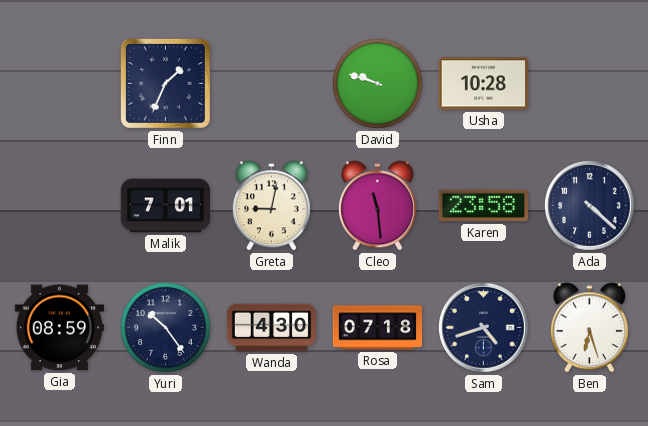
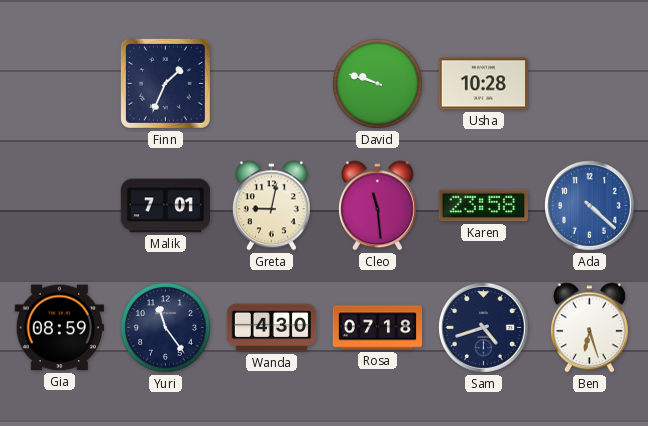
Ada dial: navy -> blue
Yuri: 10:24 -> 11:24
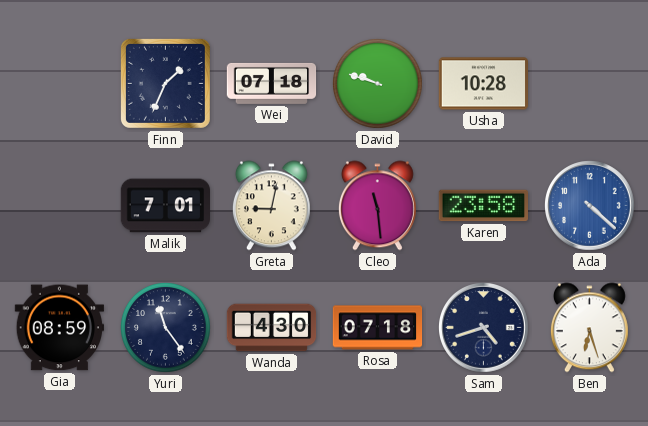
Wei: none -> 07:18
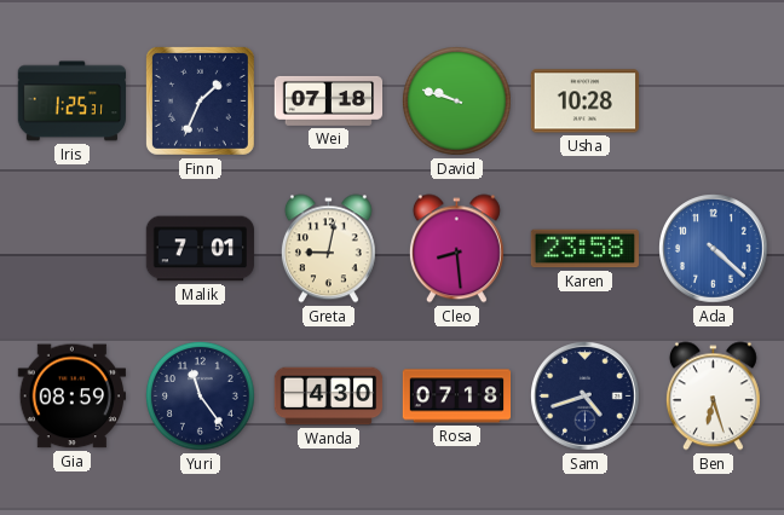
Iris: none -> 1:25
Cleo: 11:29 -> 8:29
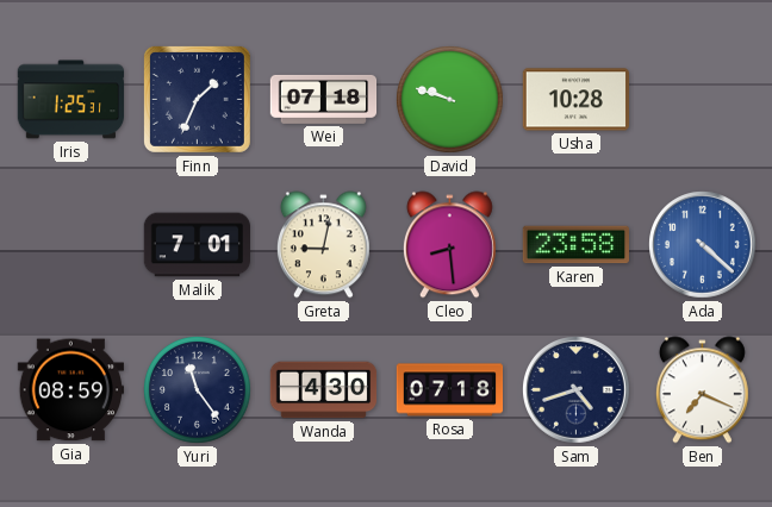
Ben: 6:27 -> 7:19
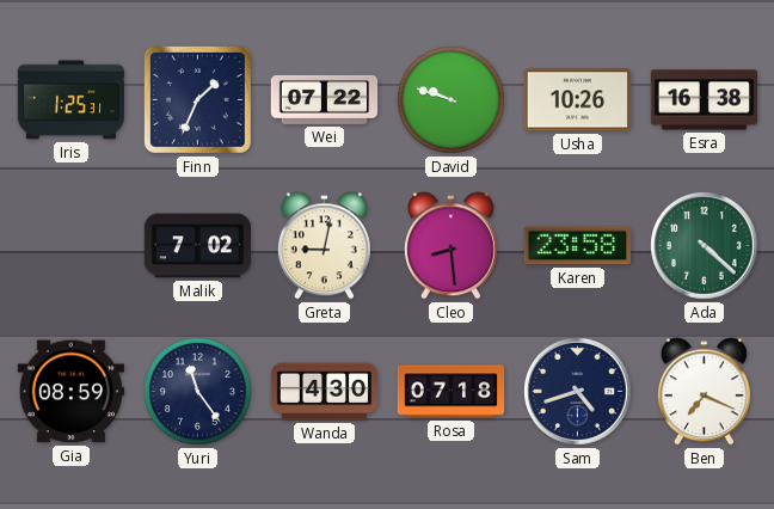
Wei: 07:18 -> 07:22
Usha: 10:28 -> 10:26
Esra: none -> 16:38
Malik: 7:01 -> 7:02
Ada dial: blue -> green
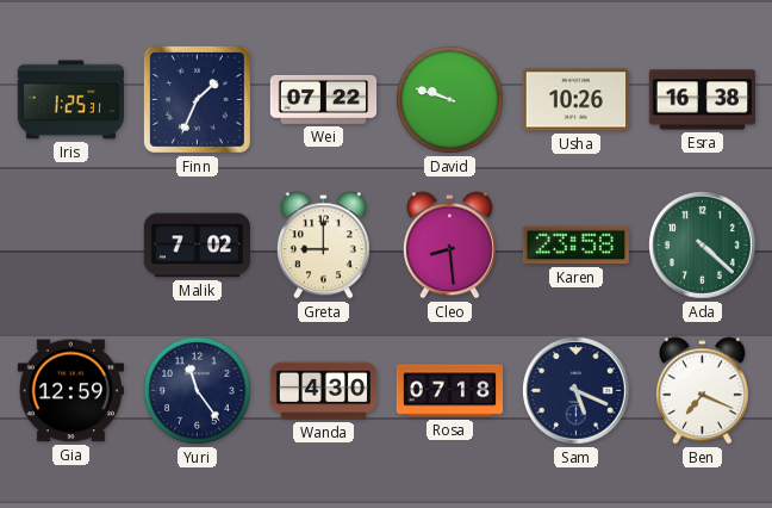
Greta: 9:02 -> 9:00
Gia: 08:59 -> 12:59
Sam: 4:42 -> 5:19
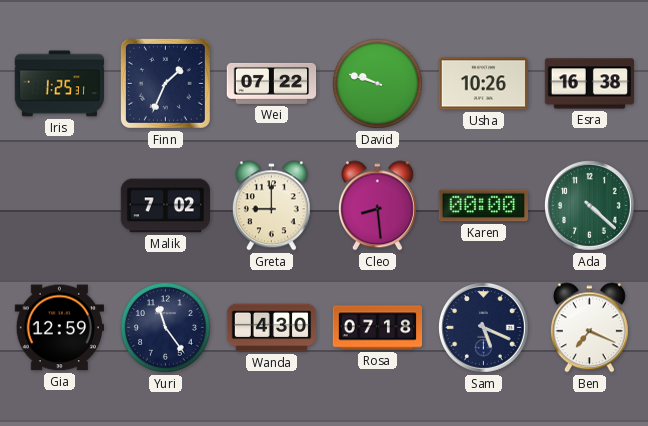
Karen: 23:58 -> 00:00
